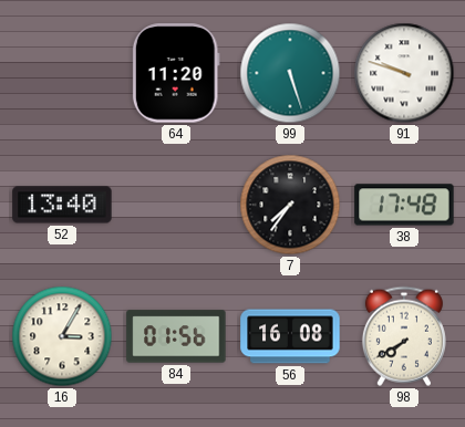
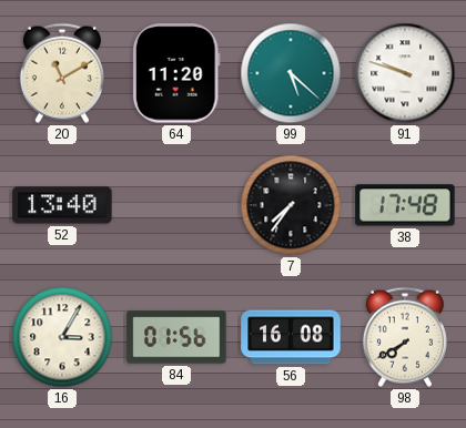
20: none -> 11:10
99: 5:27 -> 5:22
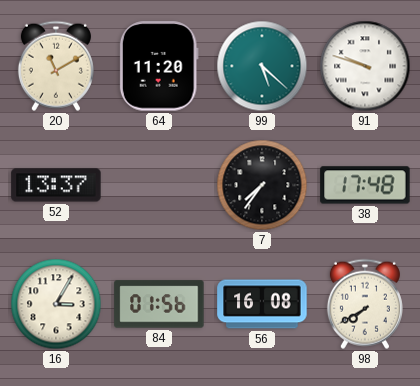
52: 13:40 -> 13:37
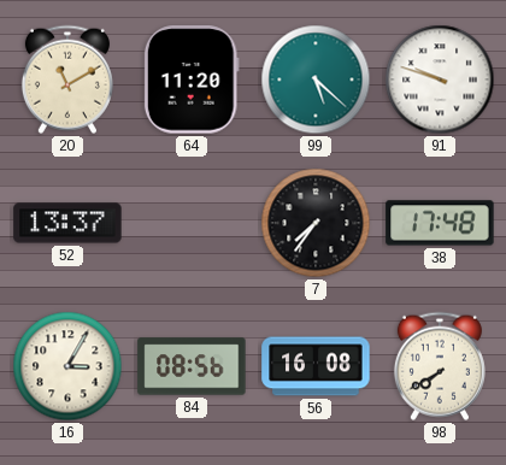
84: 01:56 -> 08:56
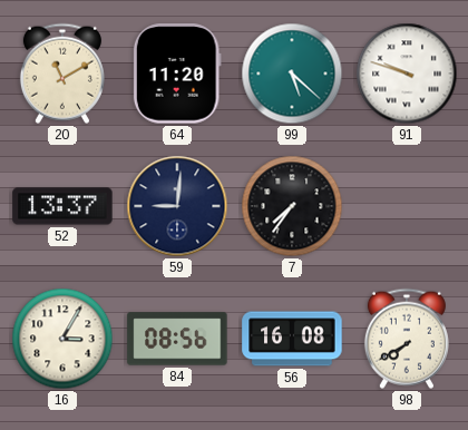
59: none -> 9:01
38: 17:48 -> none
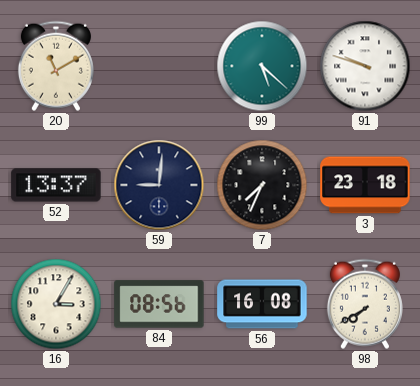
64: 11:20 -> none
7: 7:36 -> 7:34
3: none -> 23:18
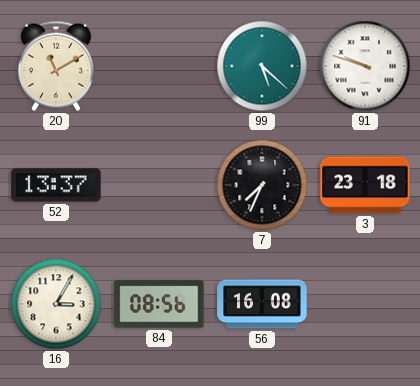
59: 9:01 -> none
98: 7:40 -> none
